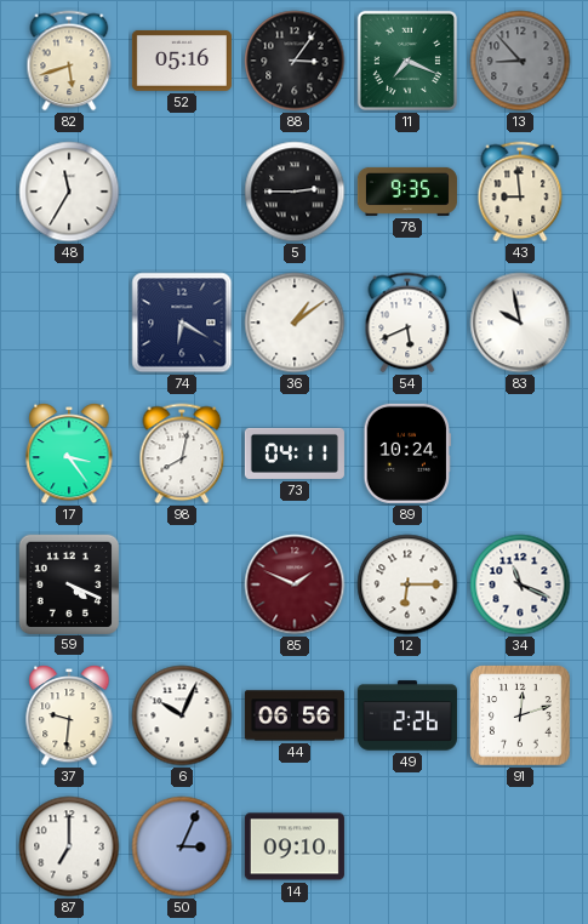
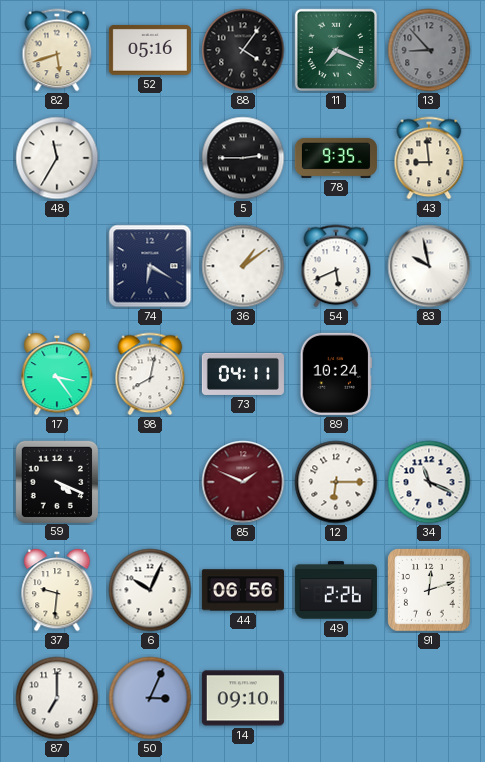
88: 3:06 -> 4:06
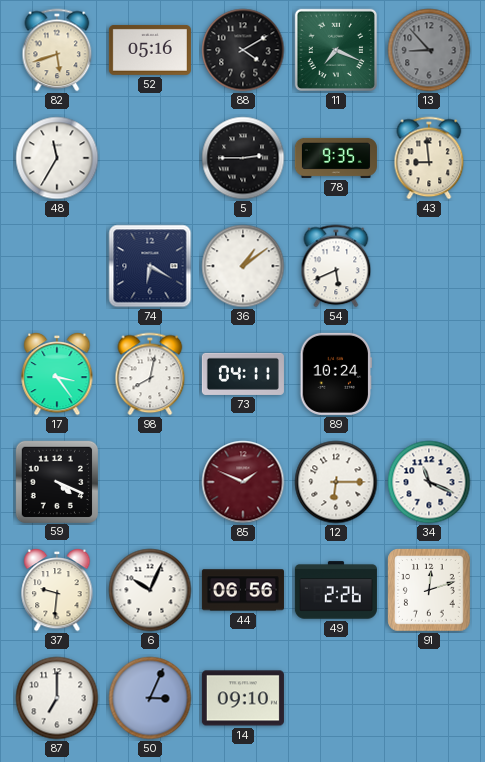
88: 4:06 -> 4:10
83: 9:58 -> none
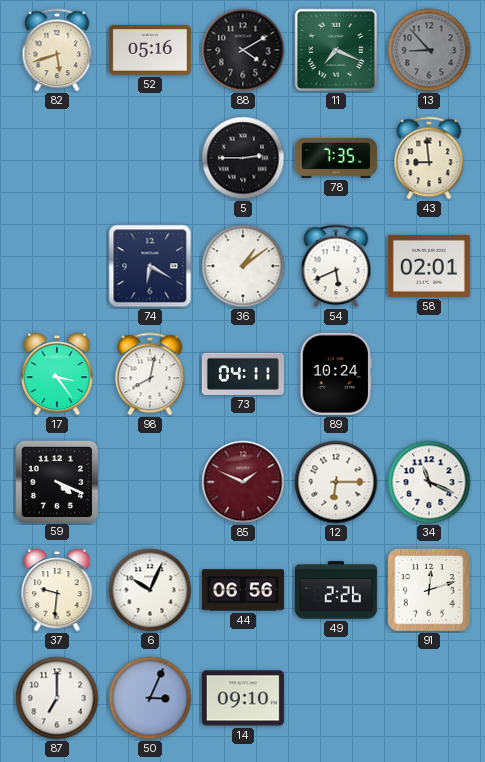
48: 11:35 -> none
78: 9:35 -> 7:35
58: none -> 02:01
